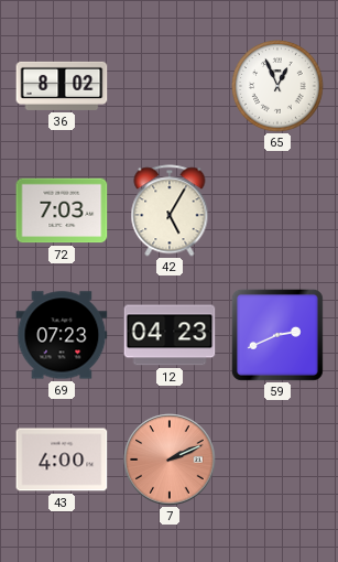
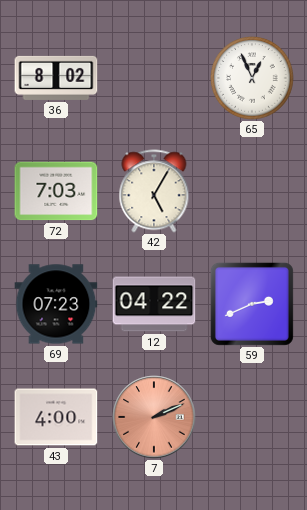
12: 04:23 -> 04:22
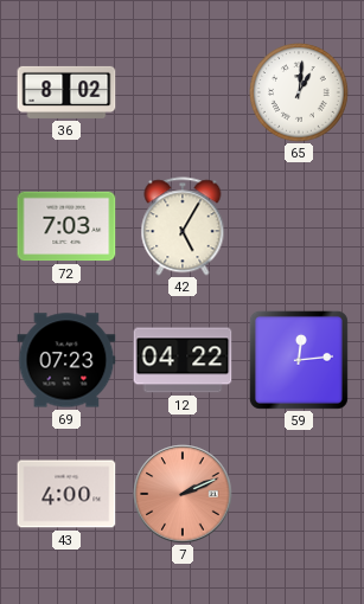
65: 12:56 -> 1:01
59: 2:41 -> 12:14
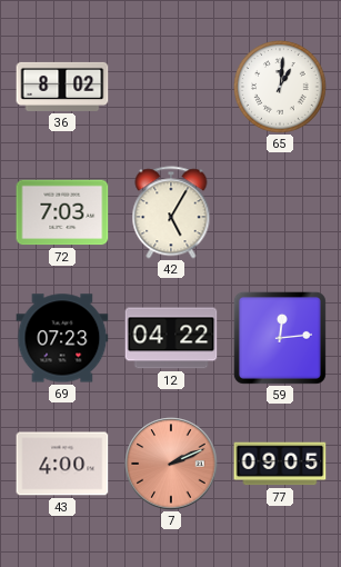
77: none -> 09:05
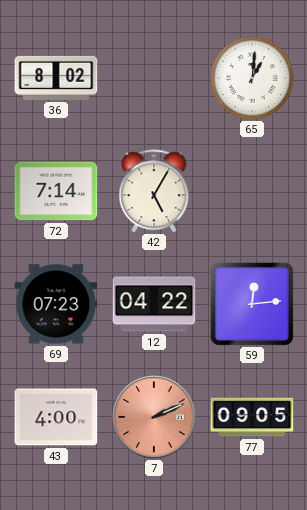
72: 7:03 -> 7:14
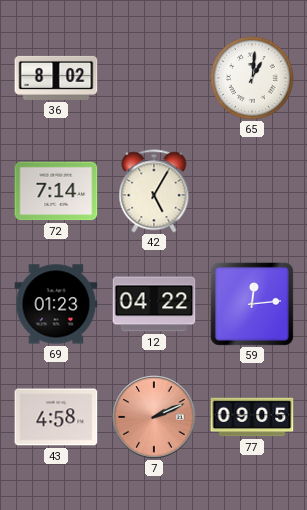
69: 07:23 -> 01:23
43: 4:00 -> 4:58
